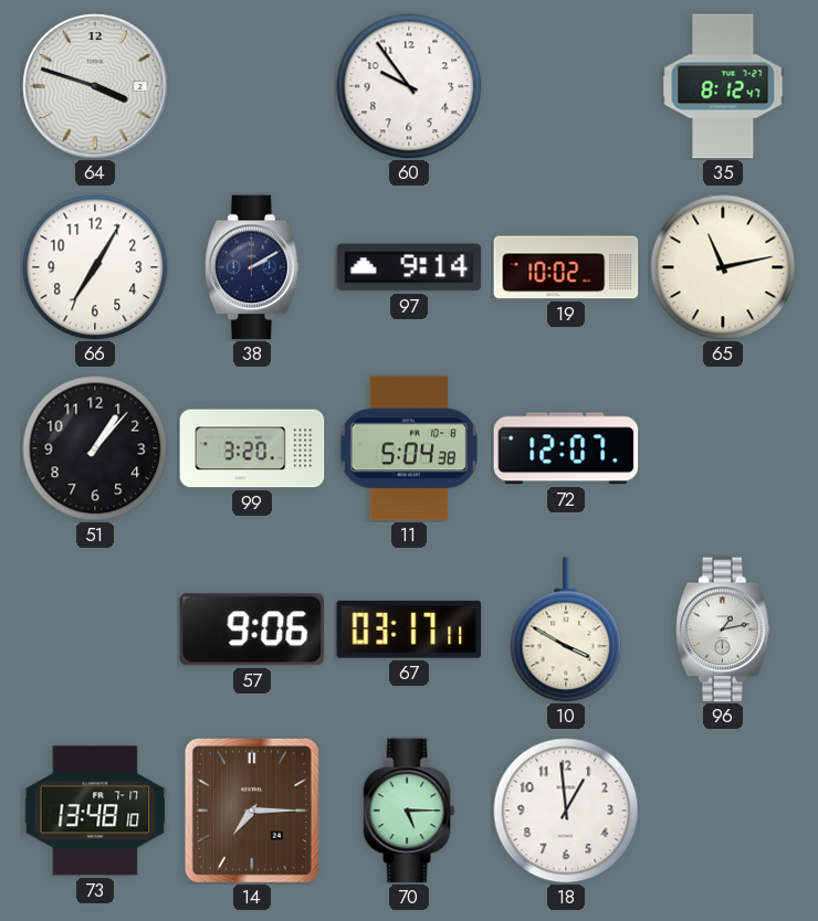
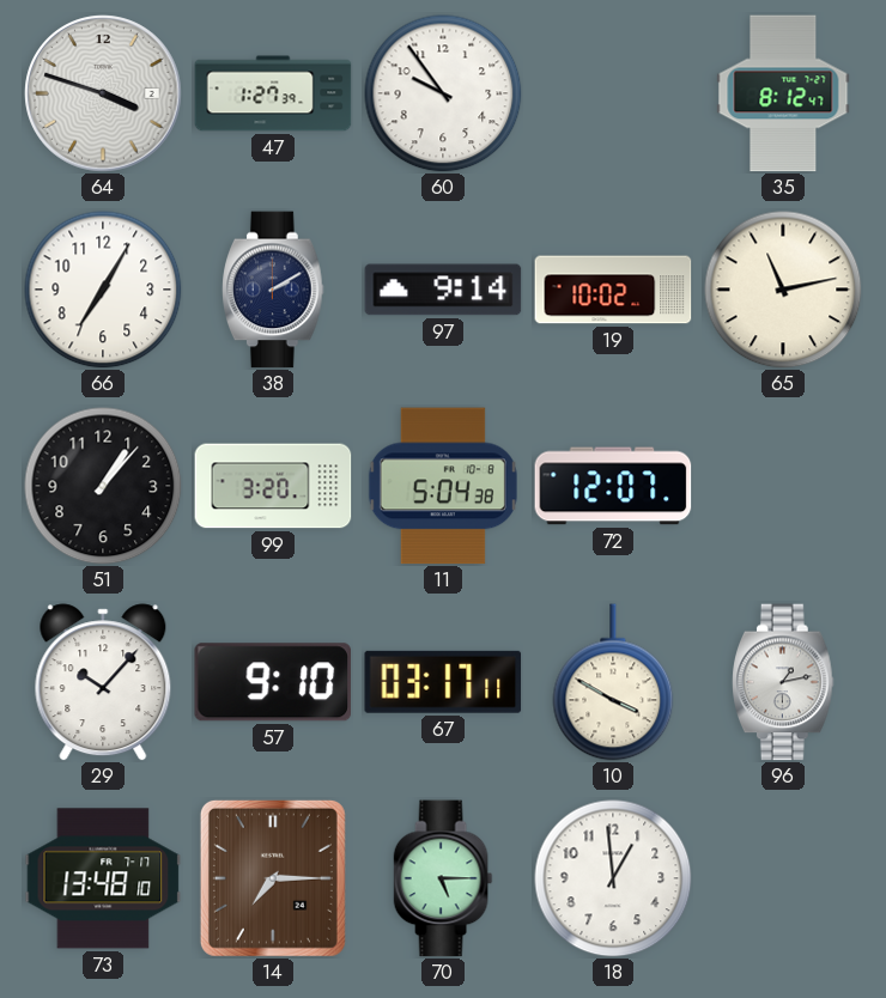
47: none -> 1:27
29: none -> 10:07
57: 9:06 -> 9:10
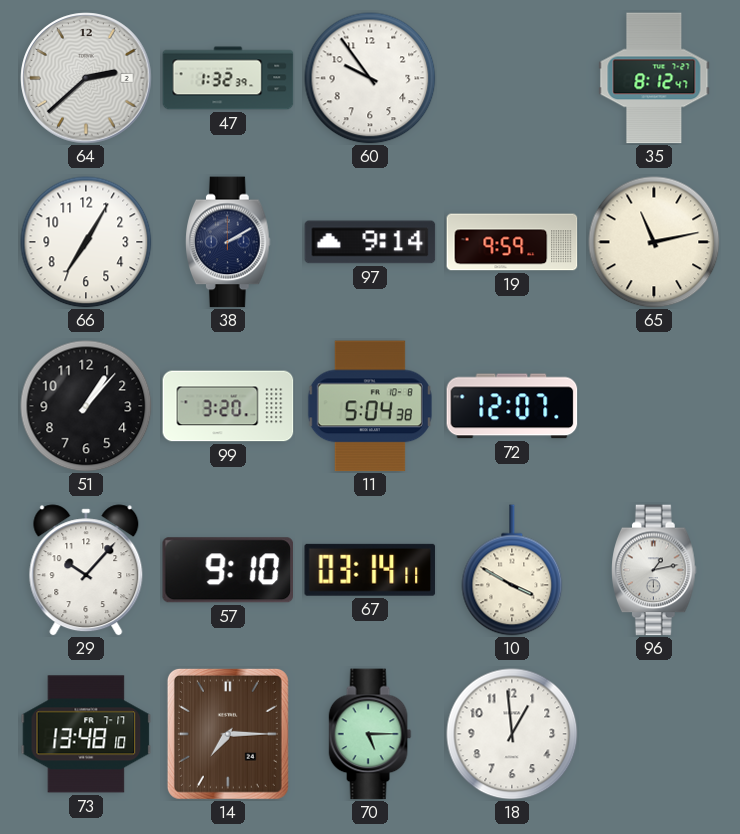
64: 3:48 -> 2:38
47: 1:27 -> 1:32
19: 10:02 -> 9:59
67: 03:17 -> 03:14
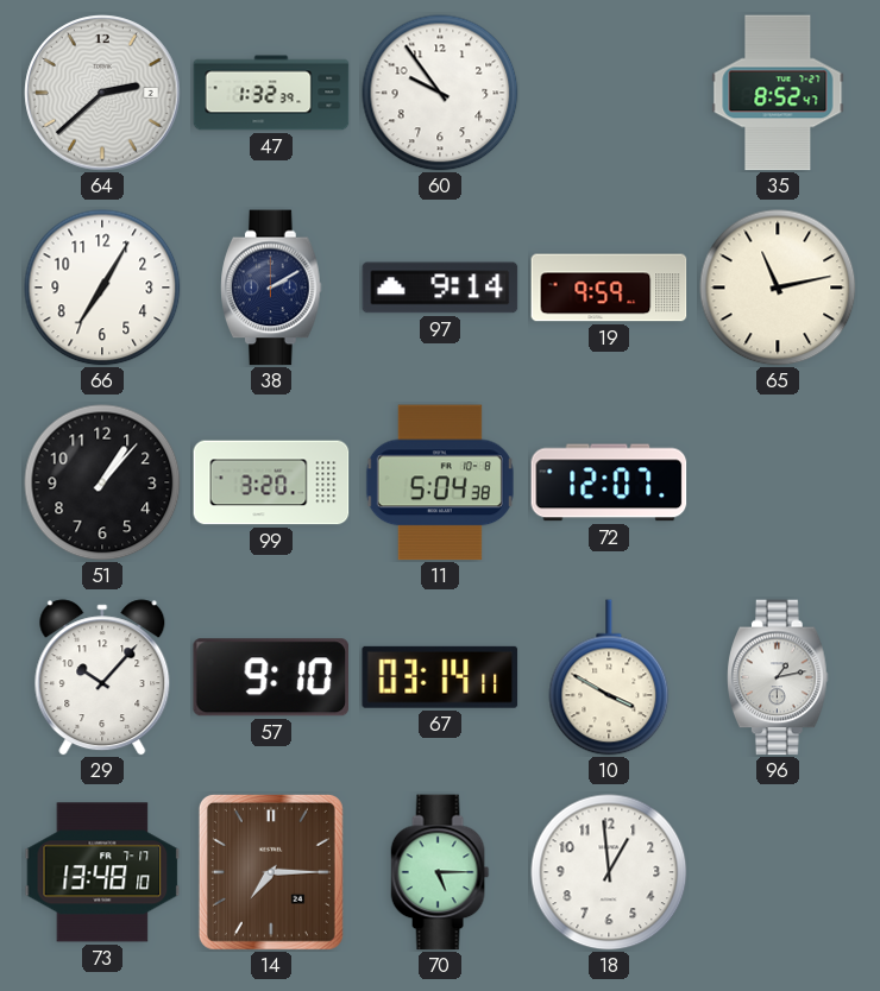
35: 8:12 -> 8:52
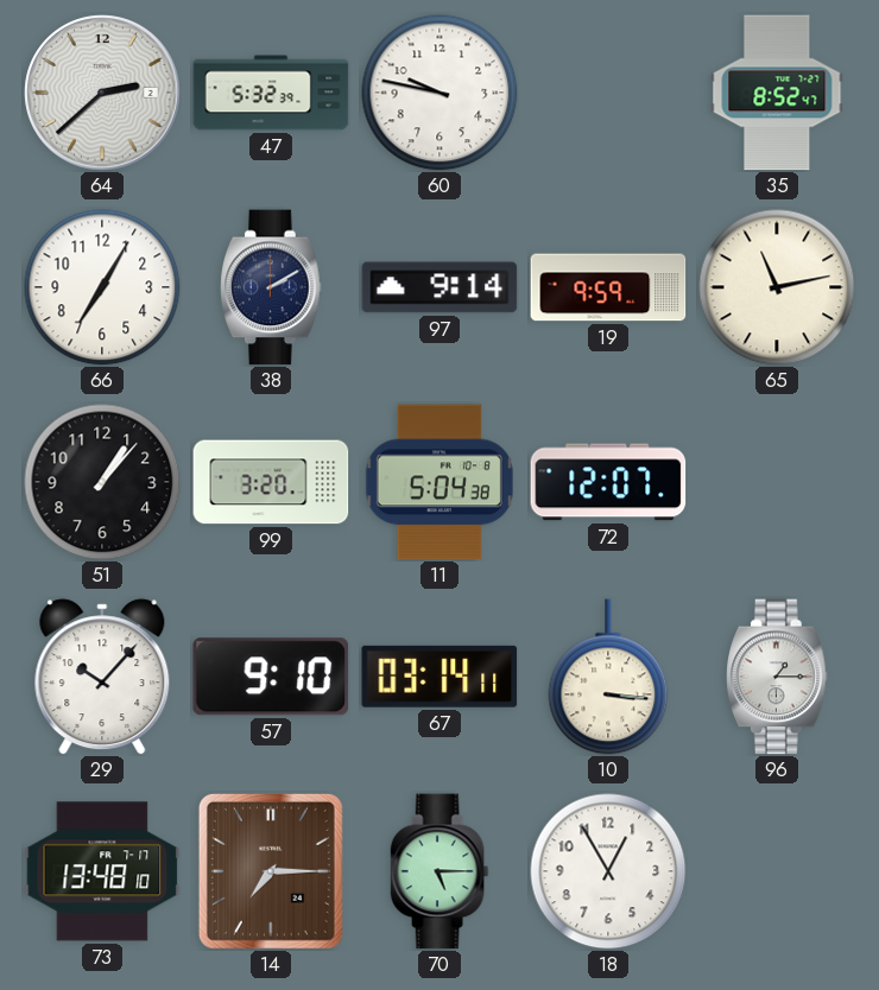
47: 1:32 -> 5:32
60: 9:54 -> 9:47
10: 3:50 -> 3:16
96: 1:13 -> 1:15
18: 12:59 -> 12:55
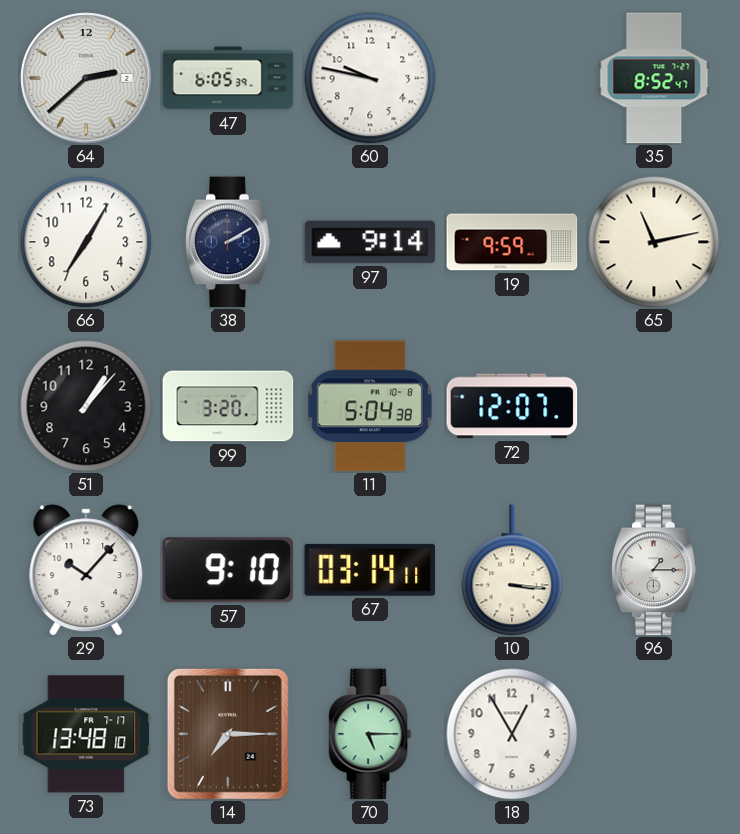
47: 5:32 -> 6:05
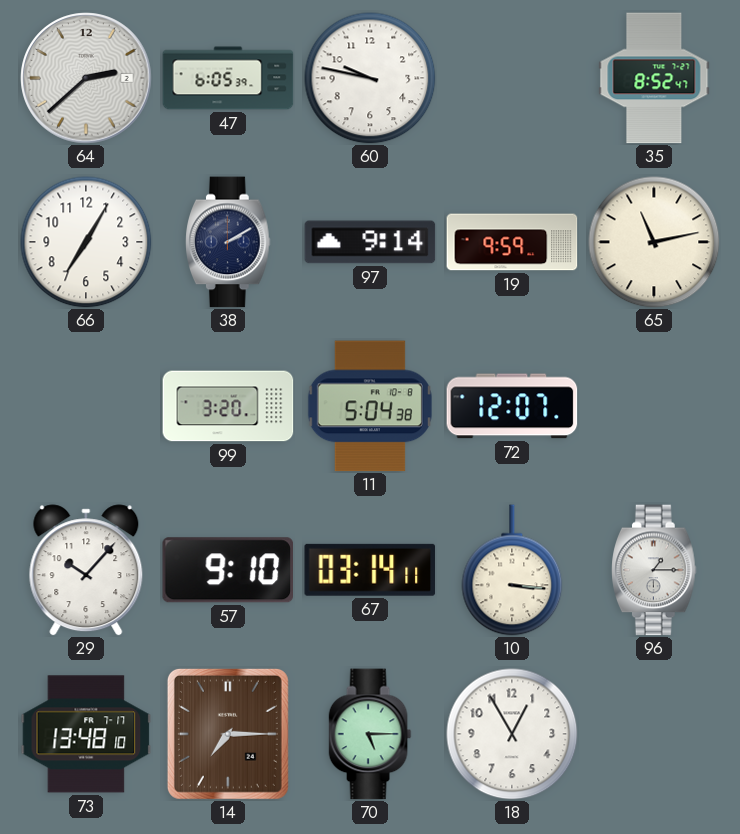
51: 1:07 -> none
